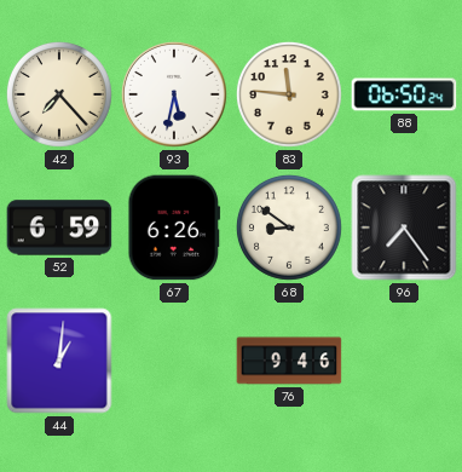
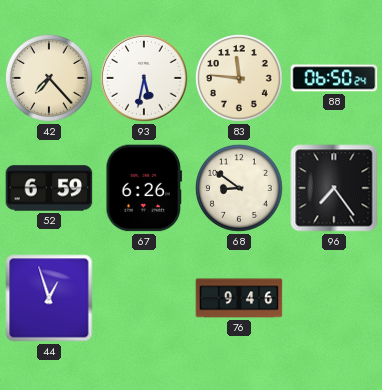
44: 1:01 -> 12:57
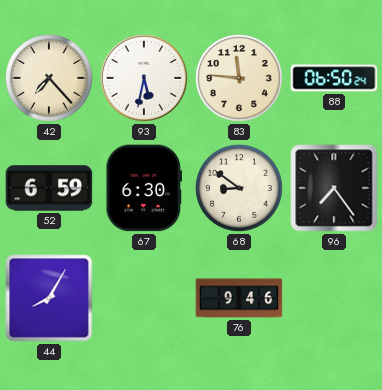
67: 6:26 -> 6:30
44: 12:57 -> 8:05
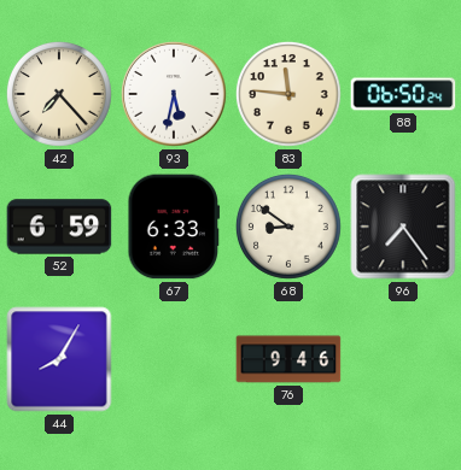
67: 6:30 -> 6:33
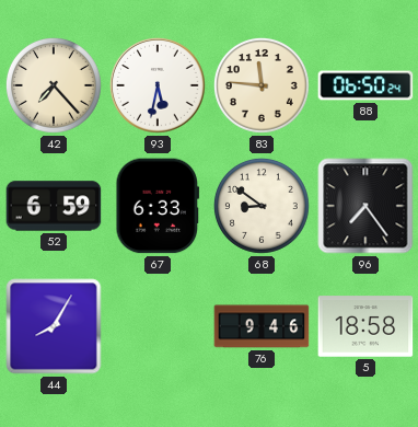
5: none -> 18:58
